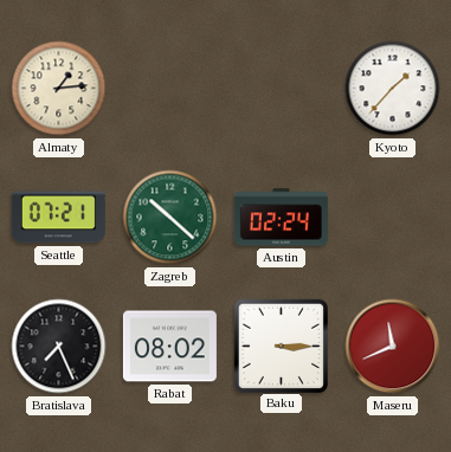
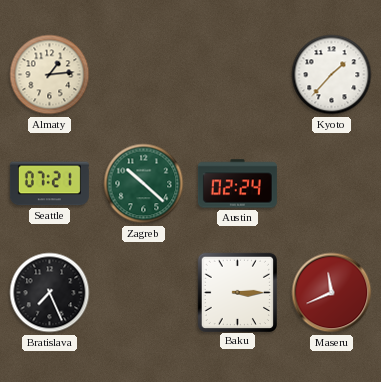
Rabat: 08:02 -> none
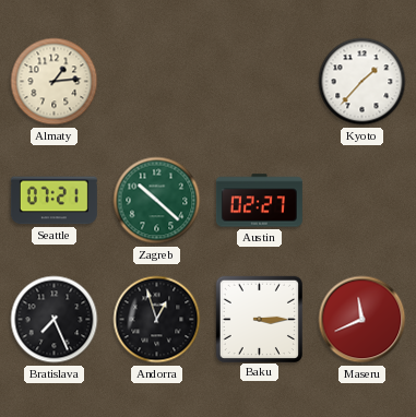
Austin: 02:24 -> 02:27
Andorra: none -> 12:57
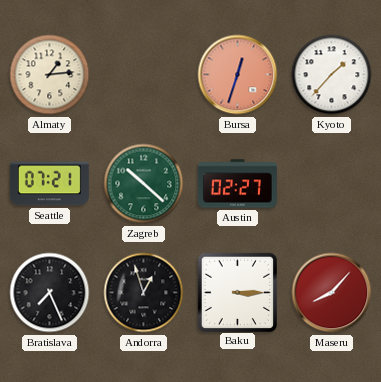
Bursa: none -> 12:33
Maseru: 11:41 -> 8:07
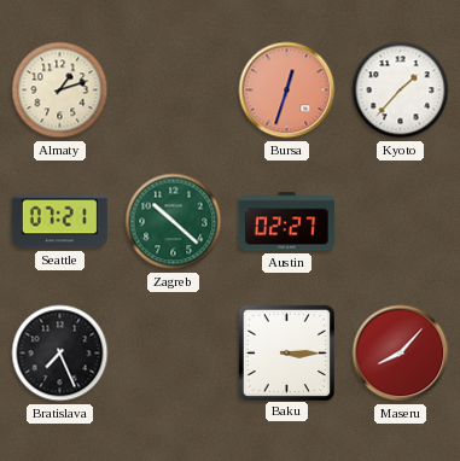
Almaty: 1:14 -> 1:12
Andorra: 12:57 -> none
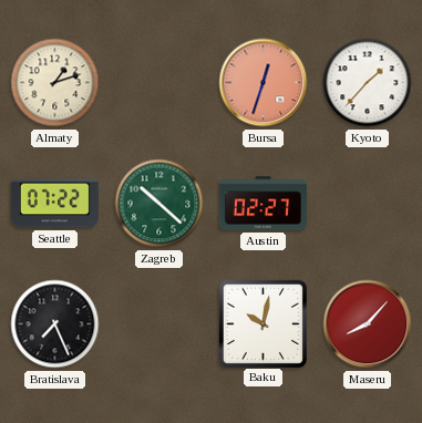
Seattle: 07:21 -> 07:22
Baku: 3:15 -> 10:02
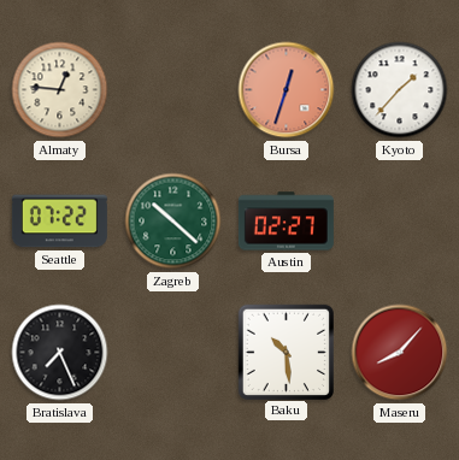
Almaty: 1:12 -> 12:46
Baku: 10:02 -> 10:29
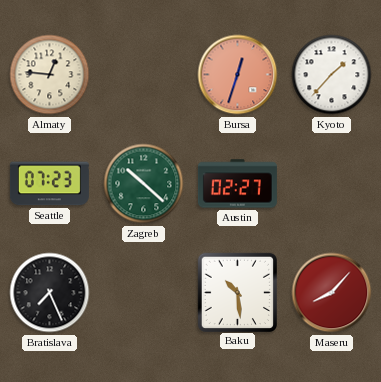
Seattle: 07:22 -> 07:23
